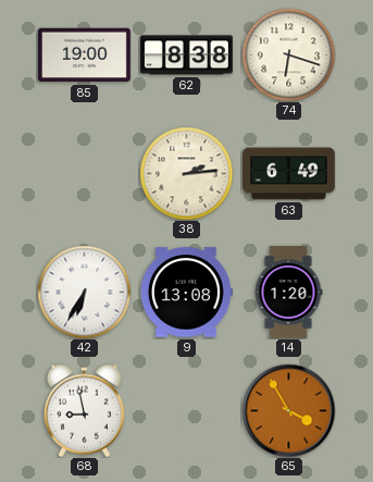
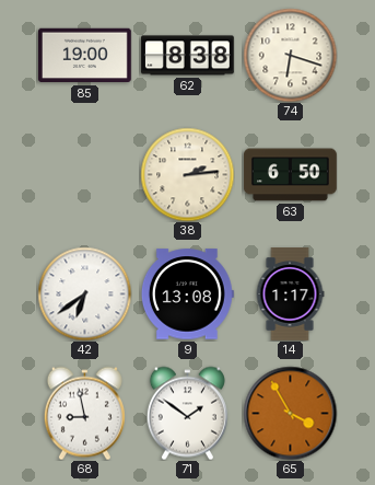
63: 6:49 -> 6:50
42: 6:35 -> 6:39
14: 1:20 -> 1:17
71: none -> 1:51
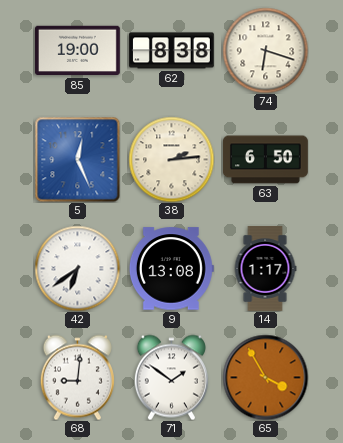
5: none -> 12:26
68: 8:58 -> 9:01
